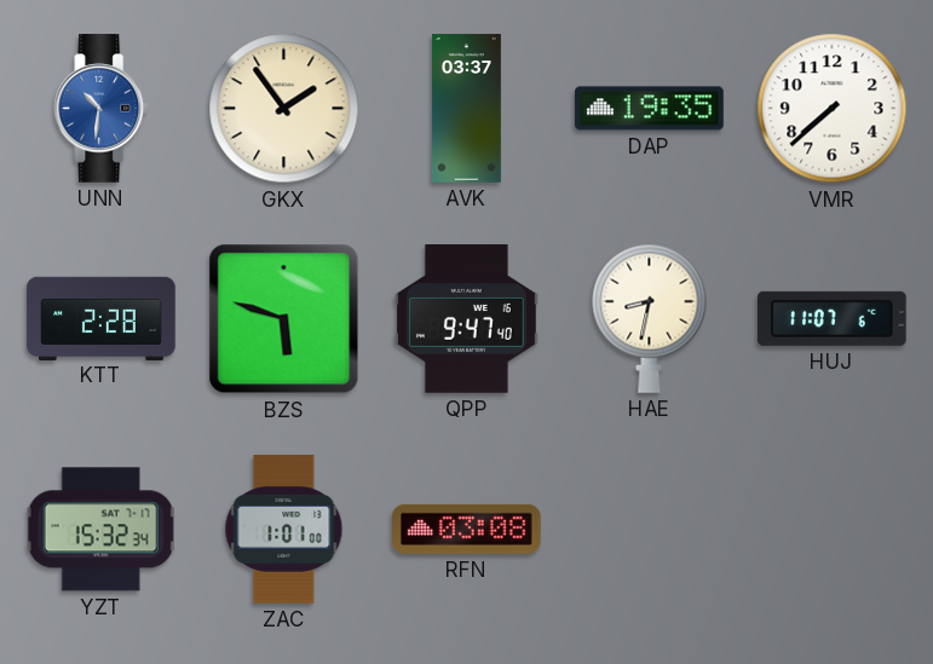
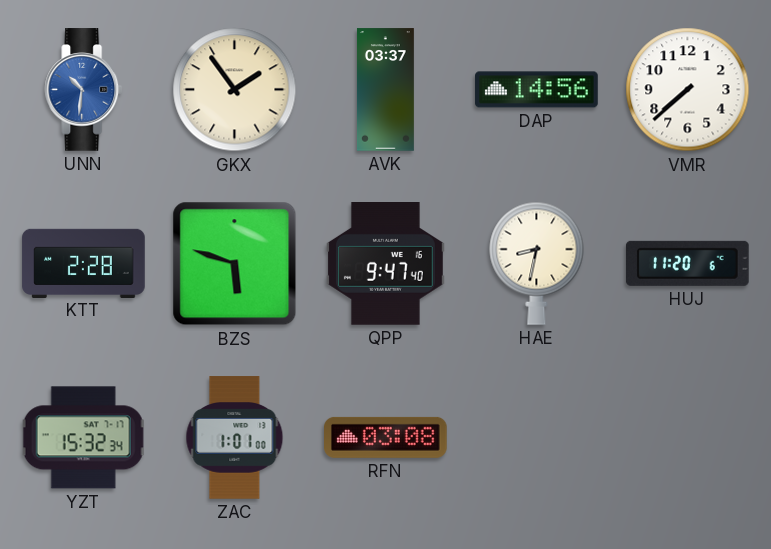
DAP: 19:35 -> 14:56
HUJ: 11:07 -> 11:20
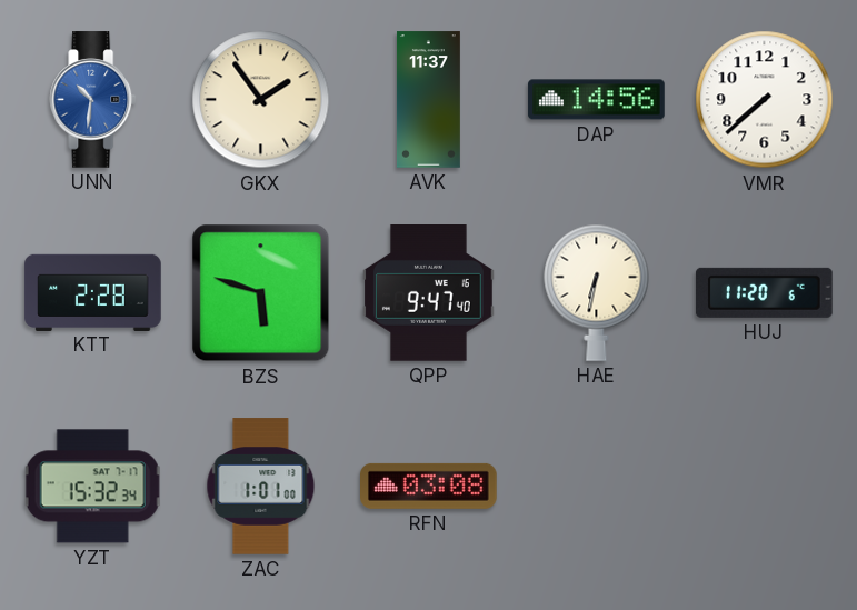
AVK: 03:37 -> 11:37
HAE: 8:32 -> 6:32
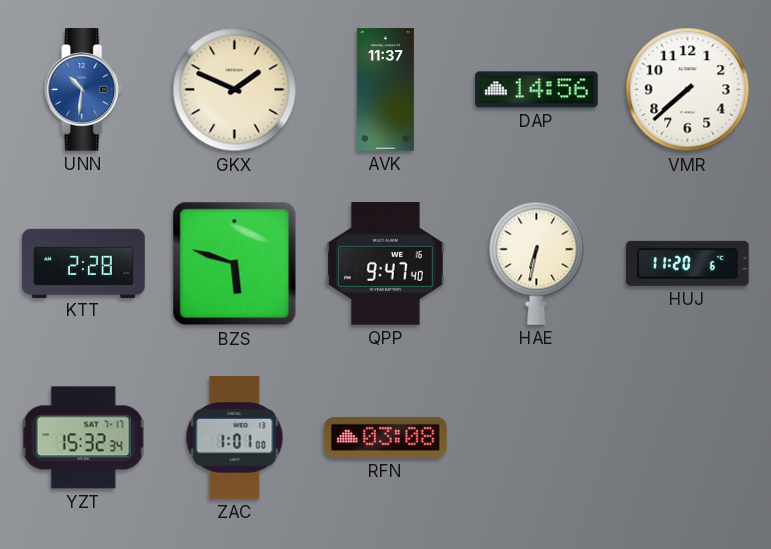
GKX: 1:54 -> 1:49
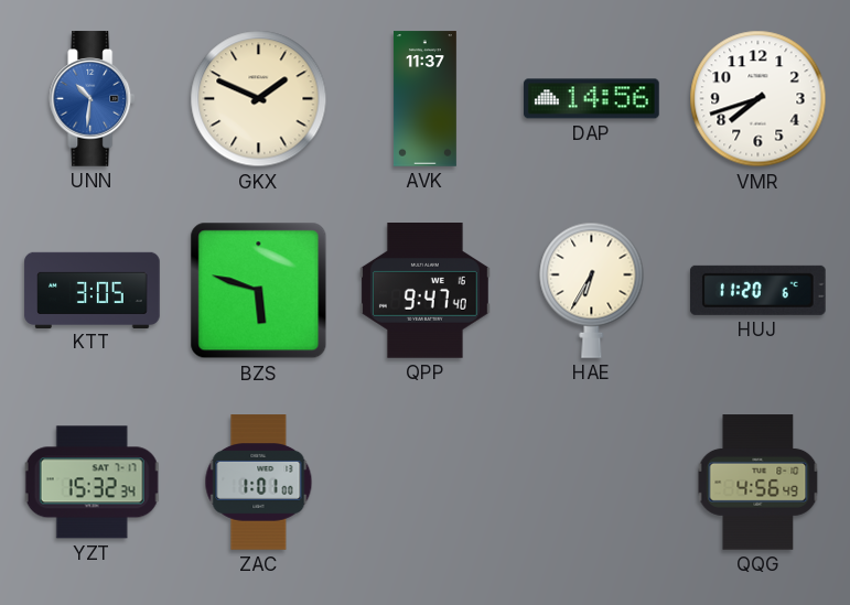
VMR: 7:38 -> 7:42
KTT: 2:28 -> 3:05
HAE: 6:32 -> 6:35
RFN: 03:08 -> none
QQG: none -> 4:56
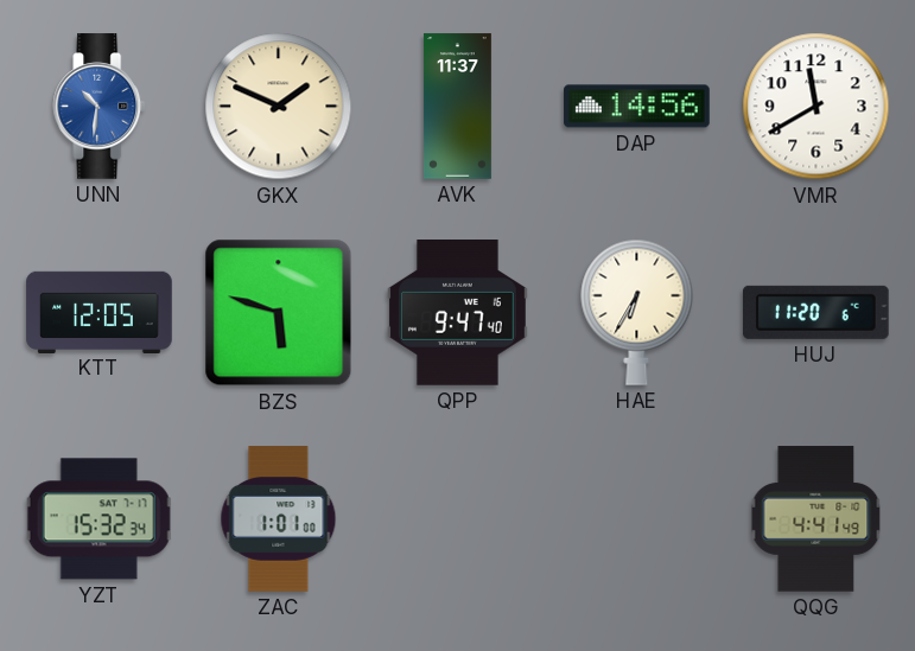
VMR: 7:42 -> 11:40
KTT: 3:05 -> 12:05
QQG: 4:56 -> 4:41
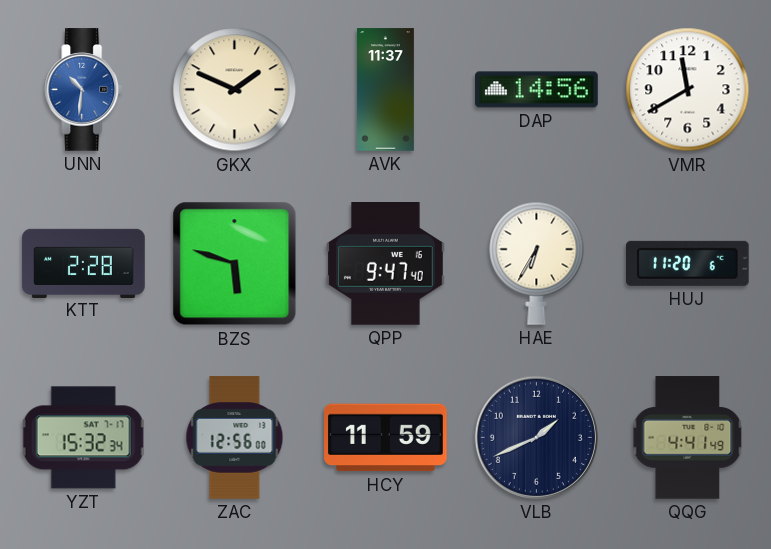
KTT: 12:05 -> 2:28
ZAC: 1:01 -> 12:56
HCY: none -> 11:59
VLB: none -> 1:41
